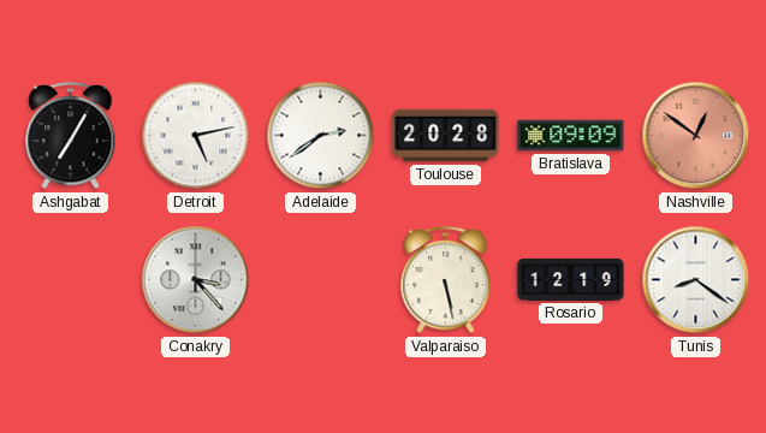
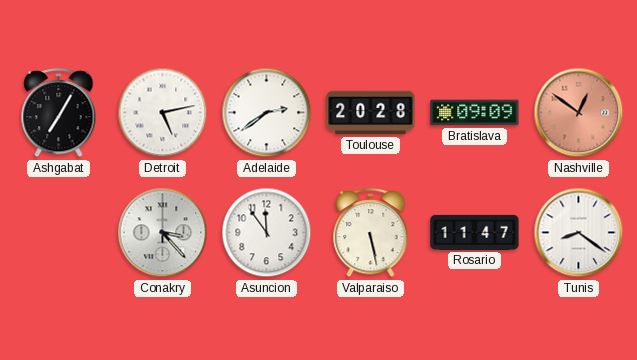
Asuncion: none -> 11:54
Rosario: 12:19 -> 11:47
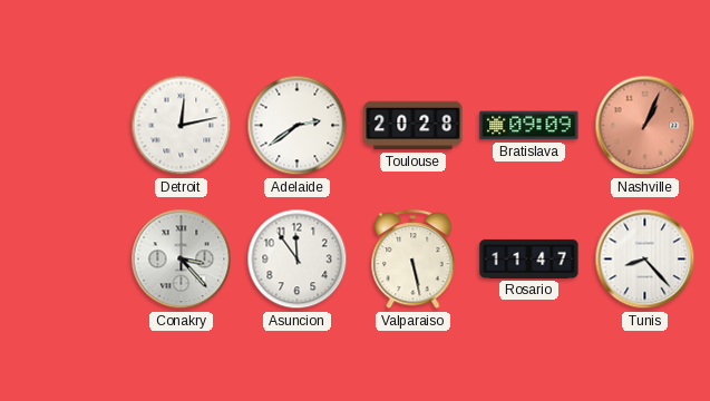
Ashgabat: 7:05 -> none
Detroit: 5:13 -> 12:13
Nashville: 12:51 -> 1:04
Tunis: 8:21 -> 8:23
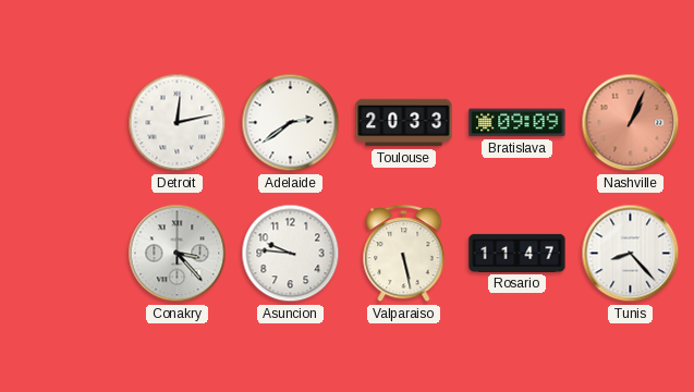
Toulouse: 20:28 -> 20:33
Asuncion: 11:54 -> 9:46
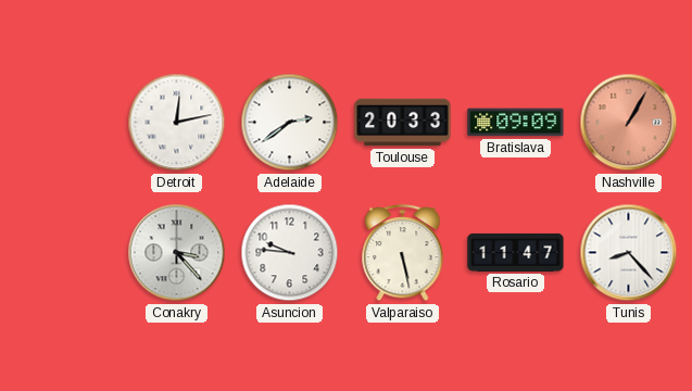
Nashville: 1:04 -> 1:05
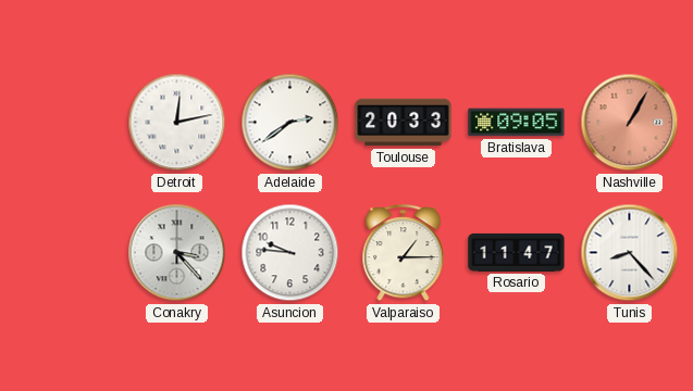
Bratislava: 09:09 -> 09:05
Valparaiso: 5:28 -> 1:15
